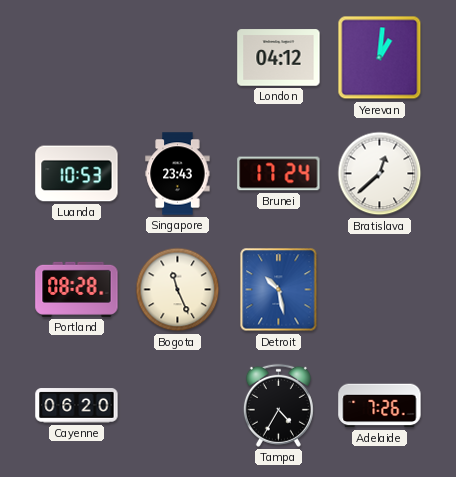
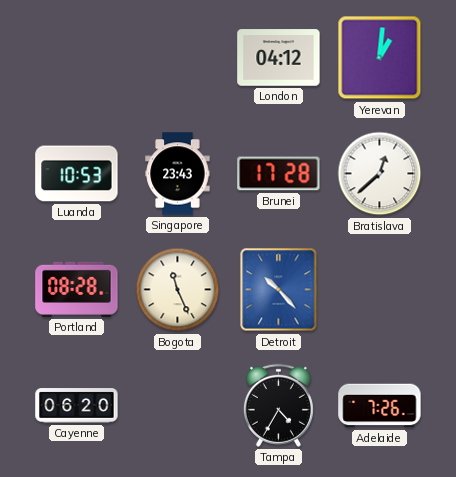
Brunei: 17:24 -> 17:28
Detroit: 10:28 -> 10:23
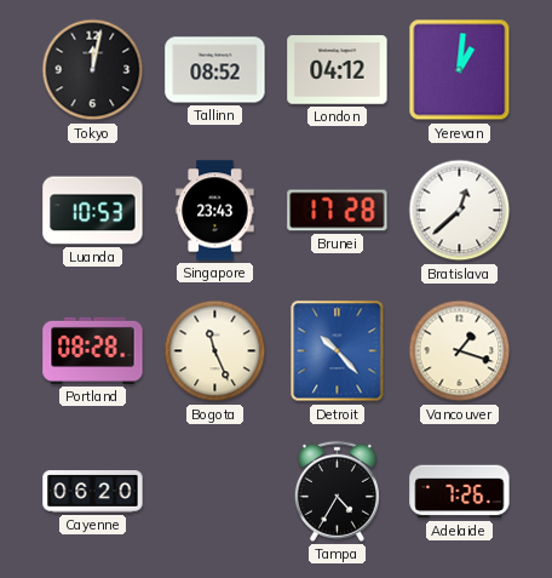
Tokyo: none -> 12:02
Tallinn: none -> 08:52
Vancouver: none -> 1:18
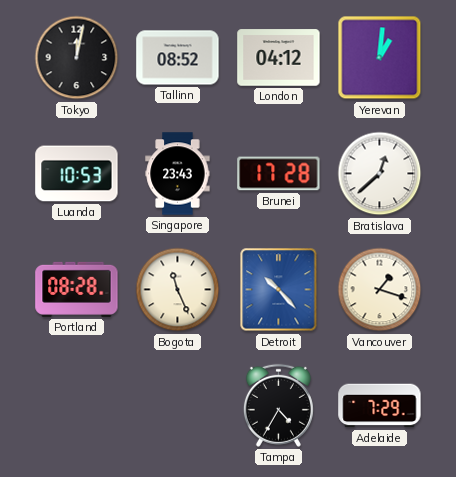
Cayenne: 06:20 -> none
Adelaide: 7:26 -> 7:29
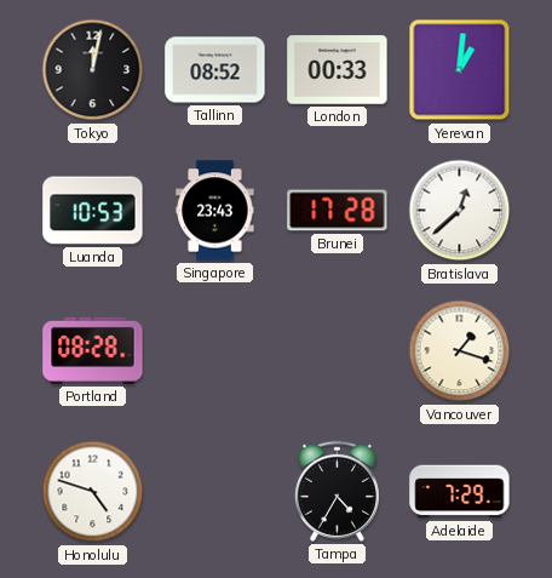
London: 04:12 -> 00:33
Bogota: 11:26 -> none
Detroit: 10:23 -> none
Honolulu: none -> 4:48
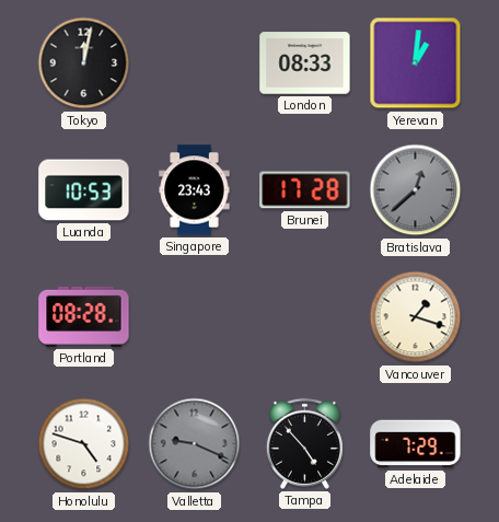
Tallinn: 08:52 -> none
London: 00:33 -> 08:33
Bratislava dial: white -> grey
Valletta: none -> 9:19
Tampa: 4:35 -> 4:53
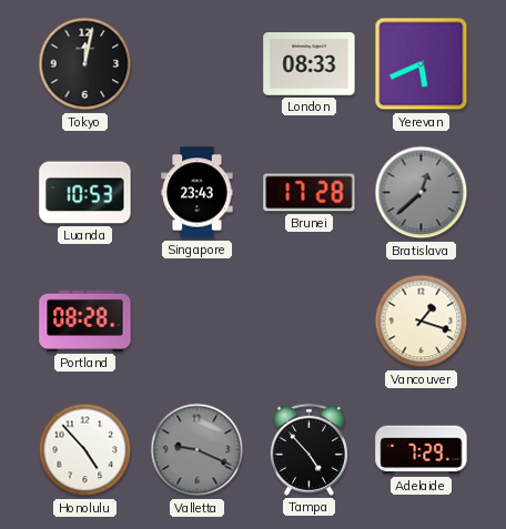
Yerevan: 1:01 -> 5:41
Honolulu: 4:48 -> 4:53
